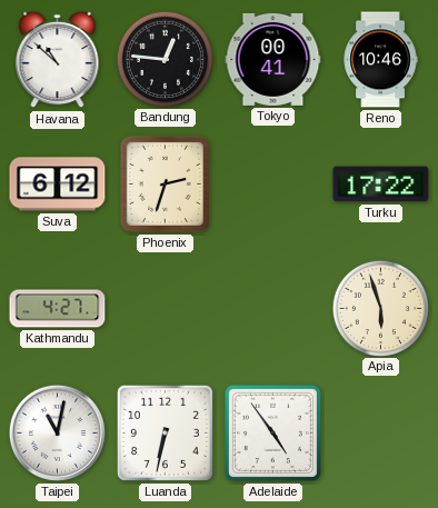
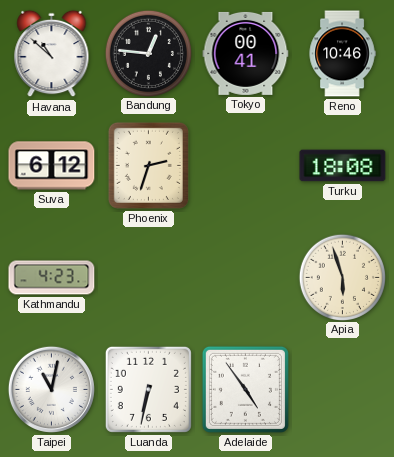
Turku: 17:22 -> 18:08
Kathmandu: 4:27 -> 4:23
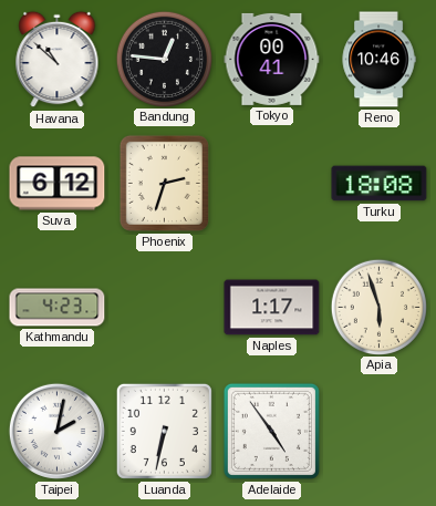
Naples: none -> 1:17
Taipei: 11:02 -> 2:02
